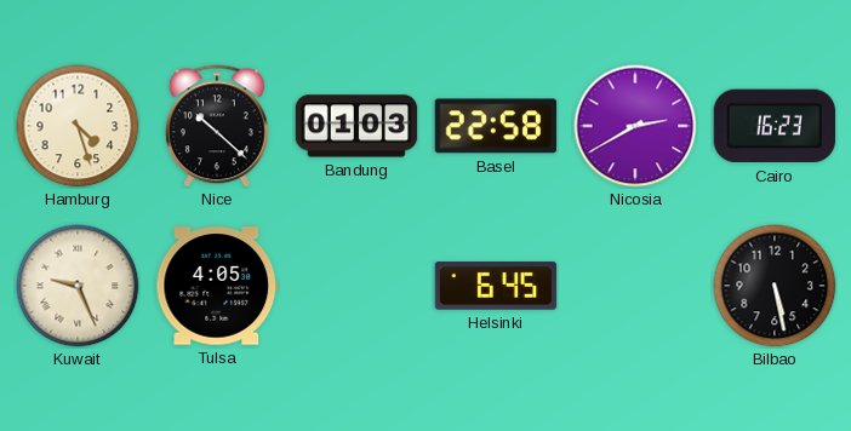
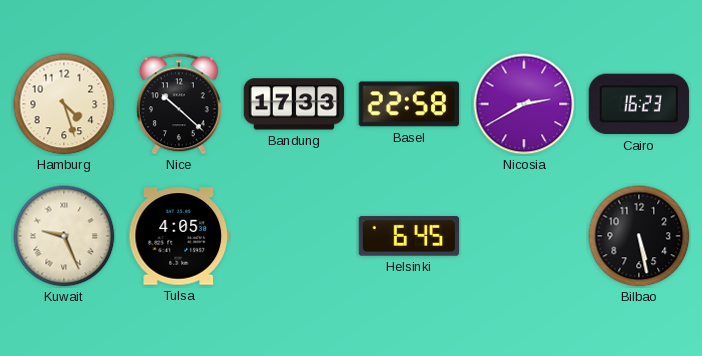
Bandung: 01:03 -> 17:33
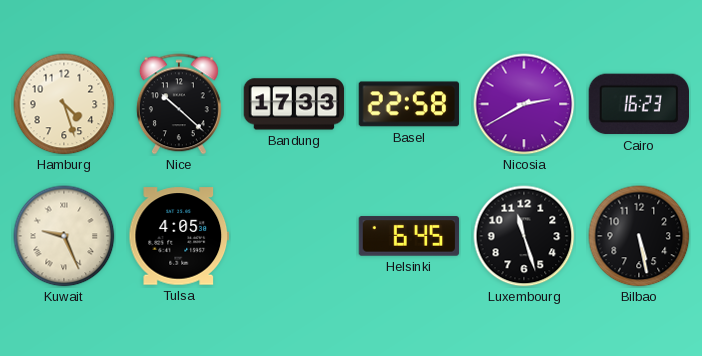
Luxembourg: none -> 11:27
